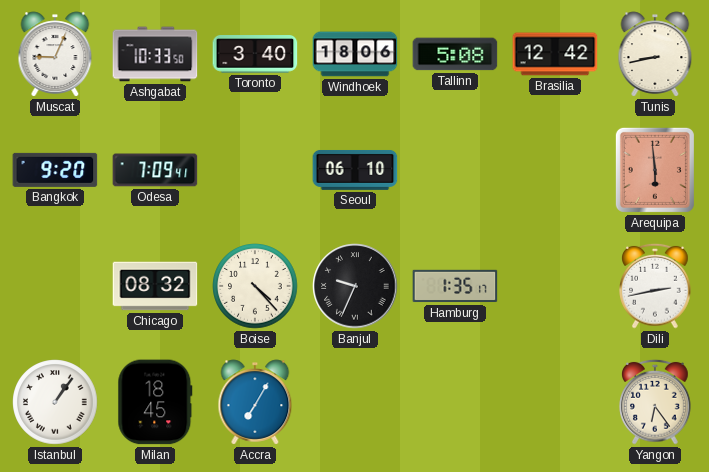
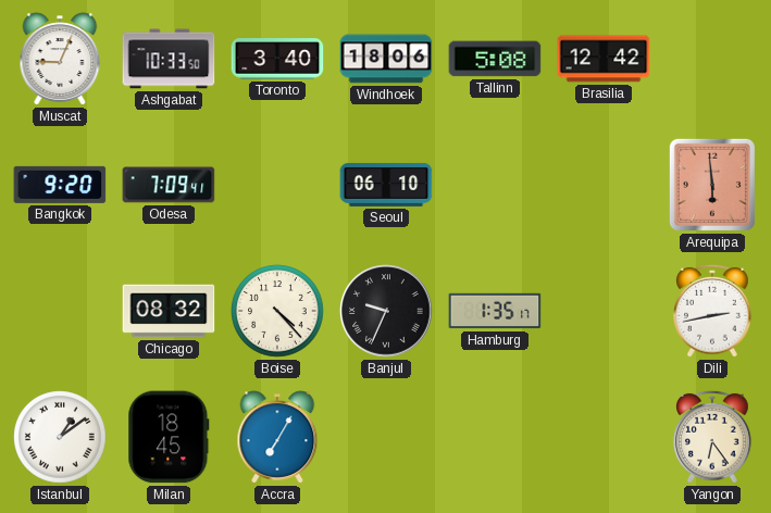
Tunis: 8:43 -> none
Istanbul: 1:06 -> 1:09
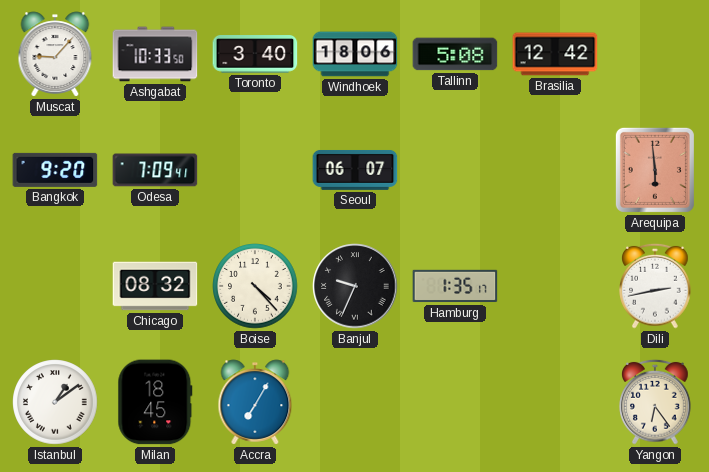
Muscat: 9:04 -> 9:07
Seoul: 06:10 -> 06:07
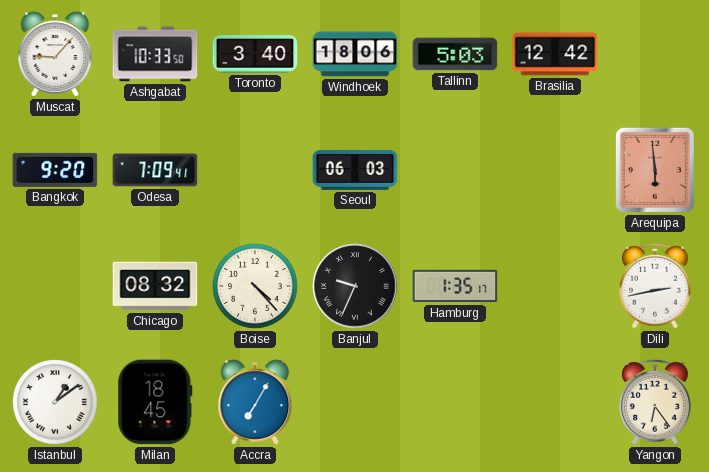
Tallinn: 5:08 -> 5:03
Seoul: 06:07 -> 06:03
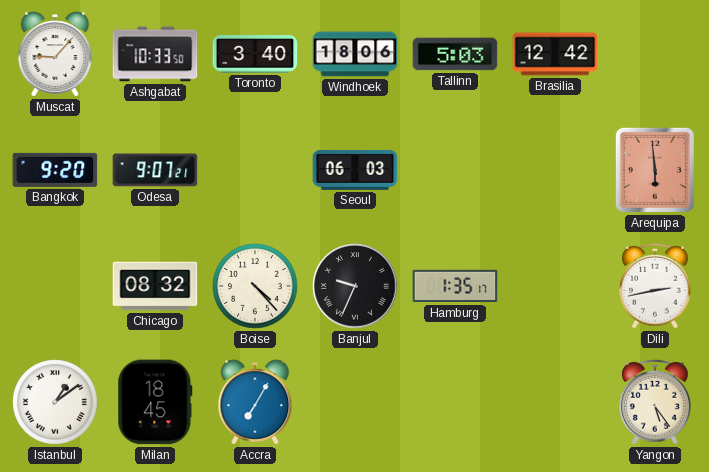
Odesa: 7:09 -> 9:07
Yangon: 6:24 -> 5:24
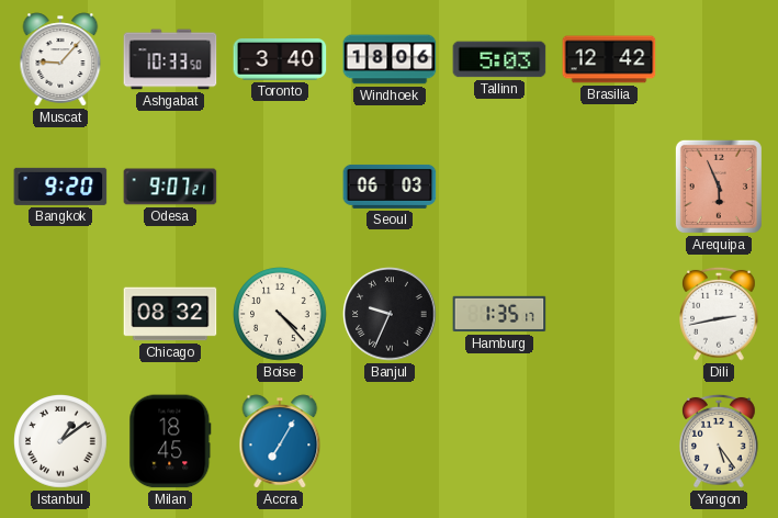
Arequipa: 5:59 -> 5:56
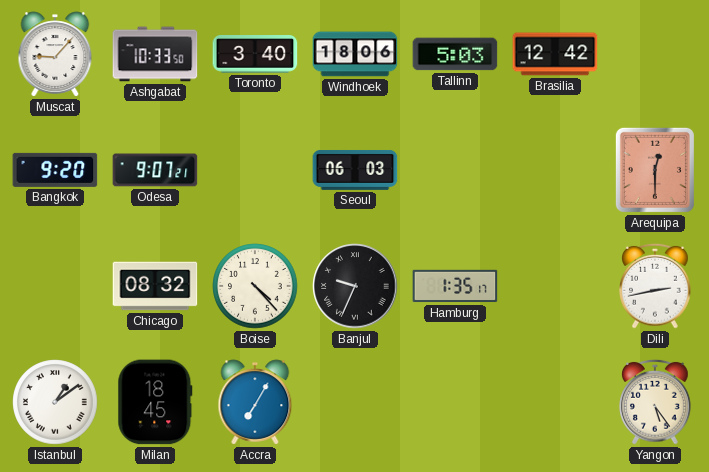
Arequipa: 5:56 -> 12:30
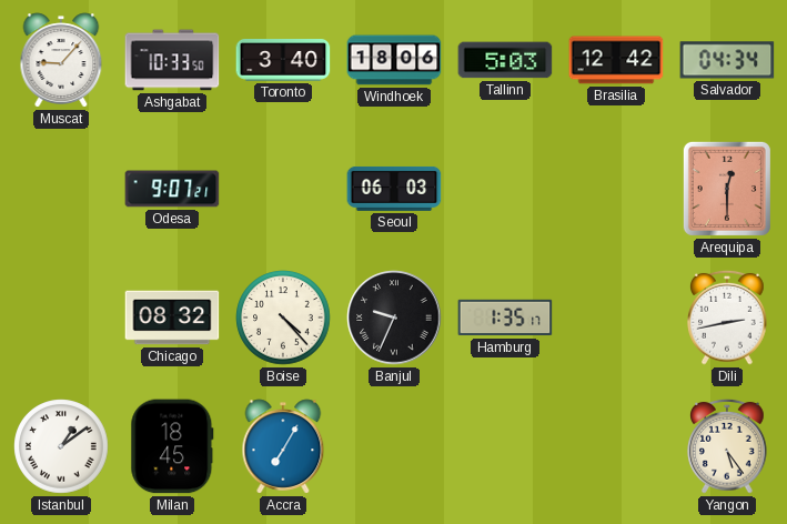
Salvador: none -> 04:34
Bangkok: 9:20 -> none
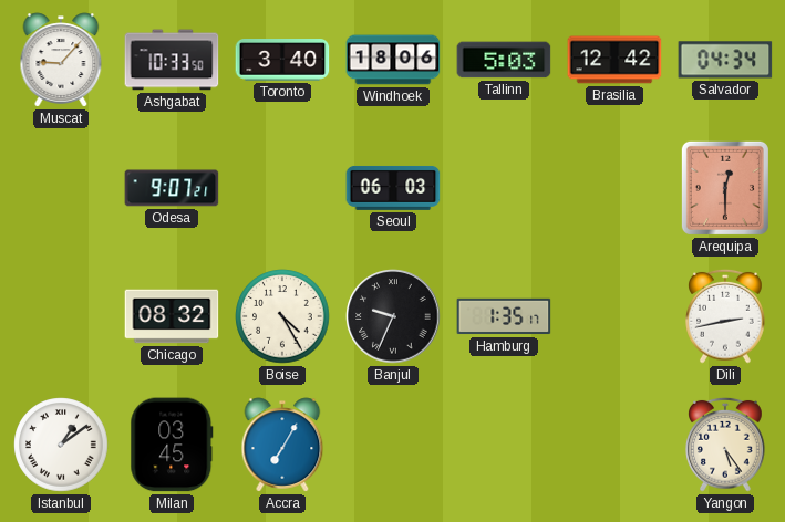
Boise: 4:23 -> 4:25
Milan: 18:45 -> 03:45
